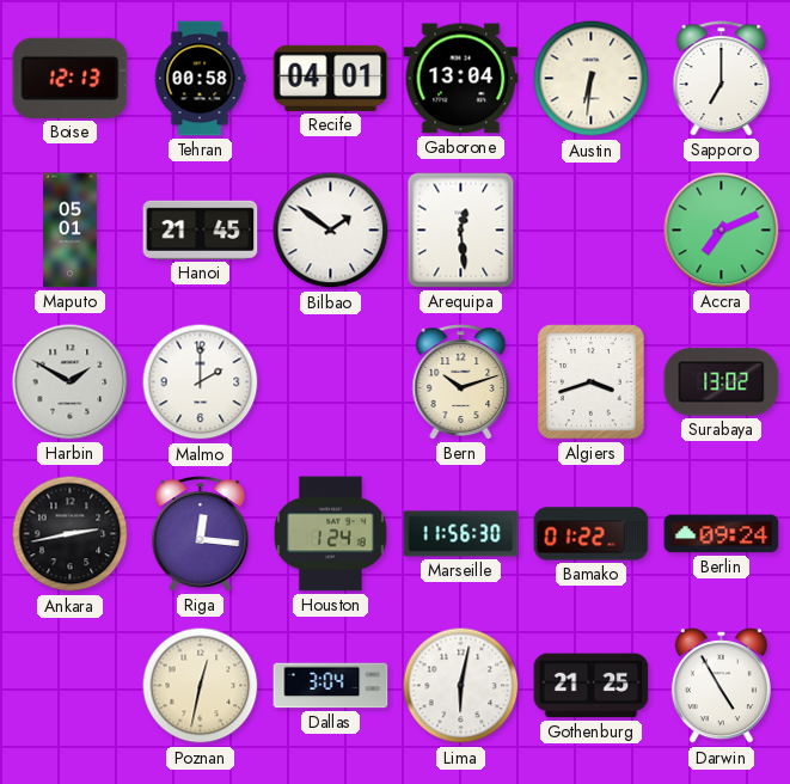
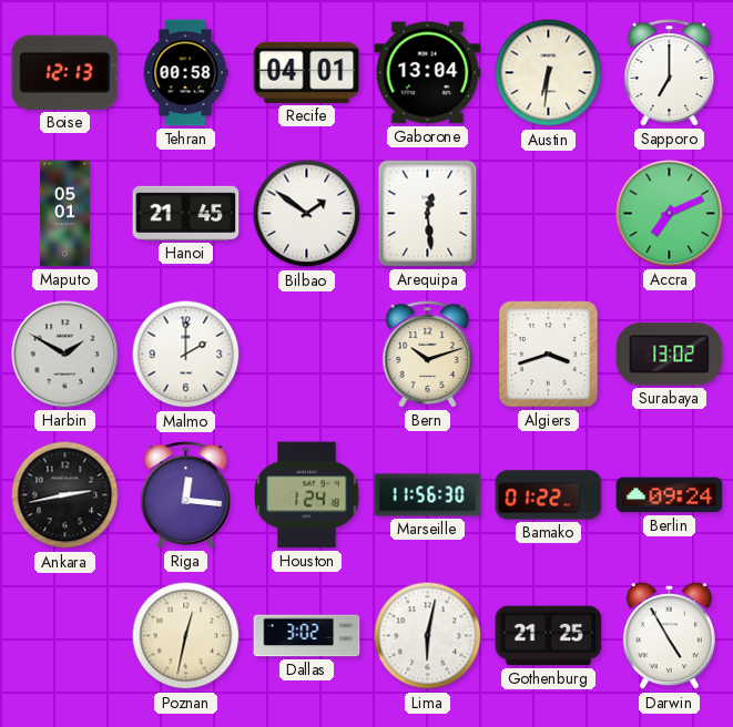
Dallas: 3:04 -> 3:02
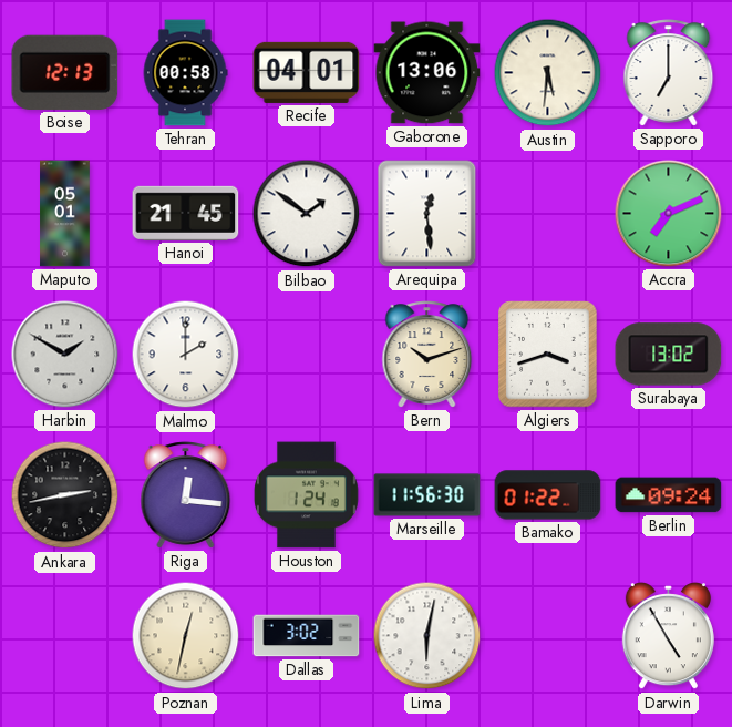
Gaborone: 13:04 -> 13:06
Austin: 6:31 -> 5:31
Gothenburg: 21:25 -> none
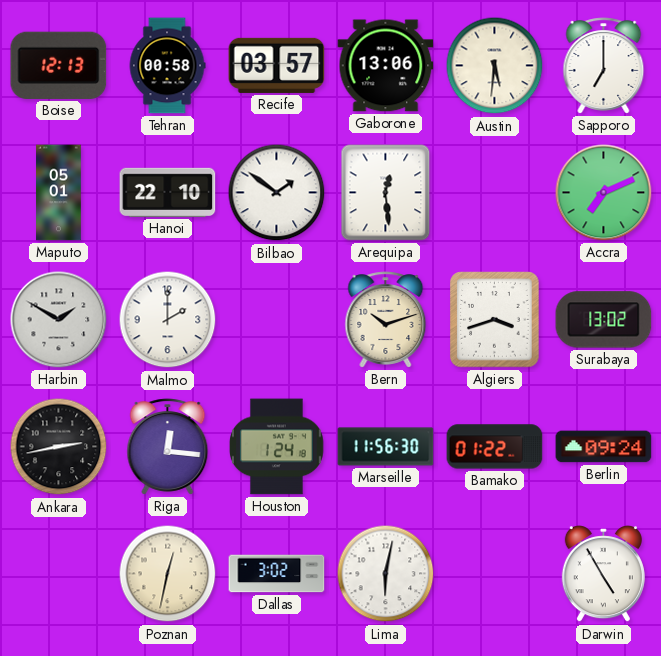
Recife: 04:01 -> 03:57
Hanoi: 21:45 -> 22:10
